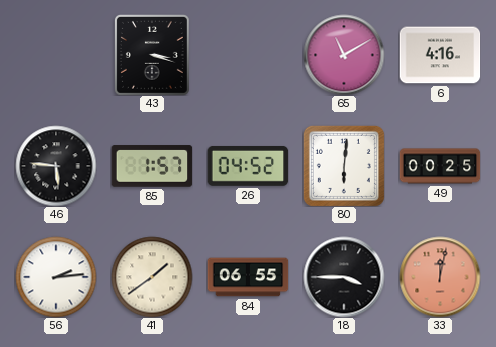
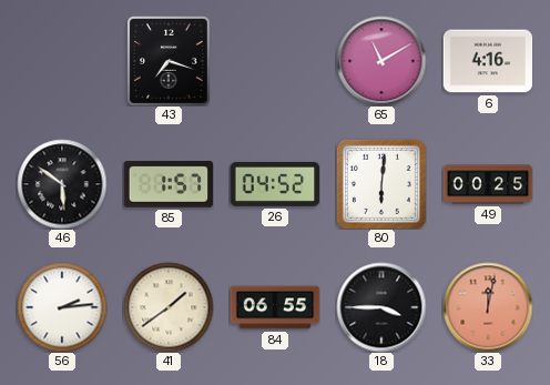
43: 3:18 -> 7:18
46: 5:46 -> 5:51
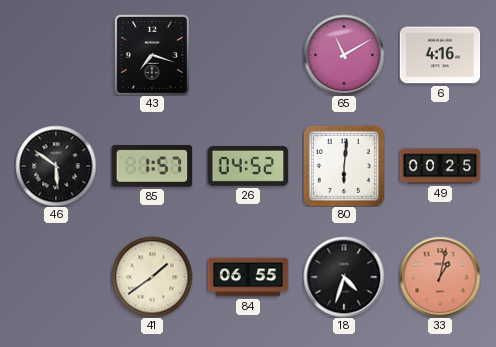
56: 2:14 -> none
18: 3:45 -> 4:33
33: 12:02 -> 1:02
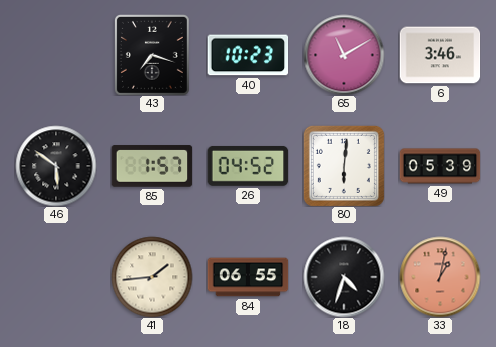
40: none -> 10:23
6: 4:16 -> 3:46
49: 00:25 -> 05:39
41: 1:39 -> 1:44
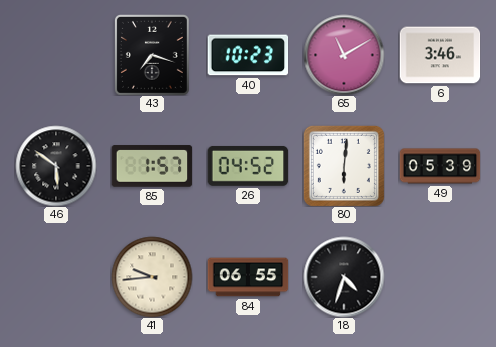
41: 1:44 -> 9:44
33: 1:02 -> none
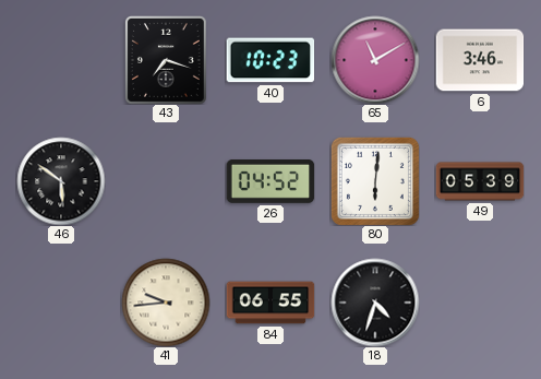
85: 1:57 -> none
